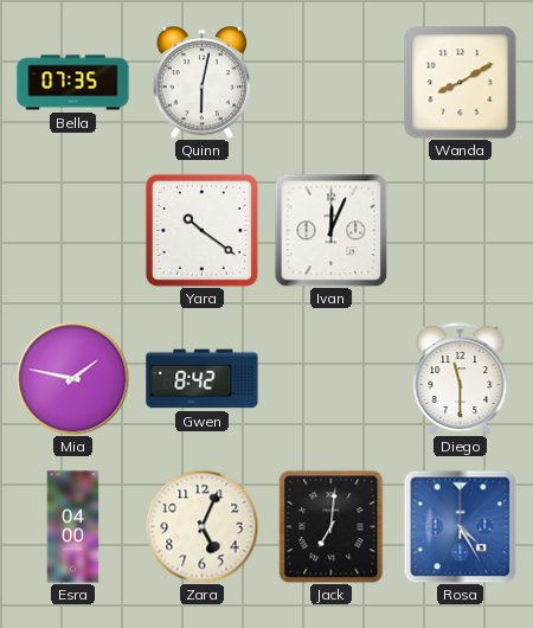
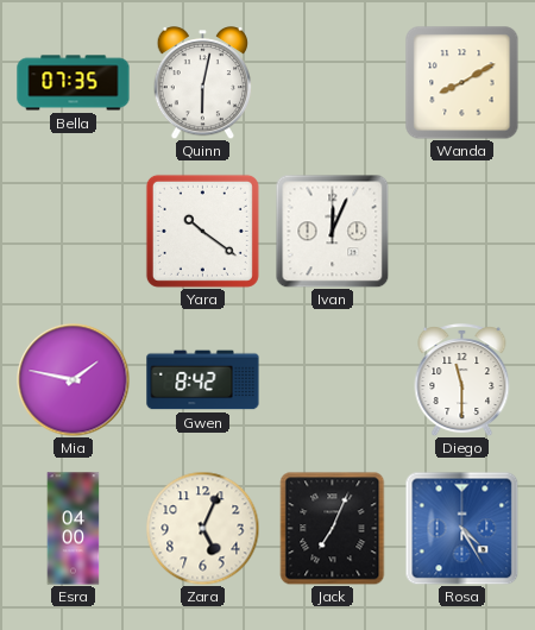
Jack: 7:01 -> 7:04
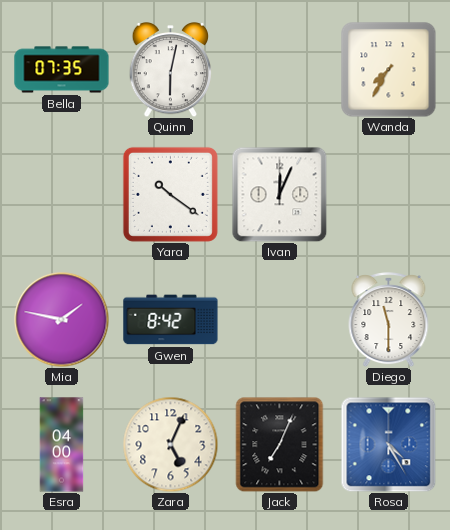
Wanda: 8:10 -> 7:35
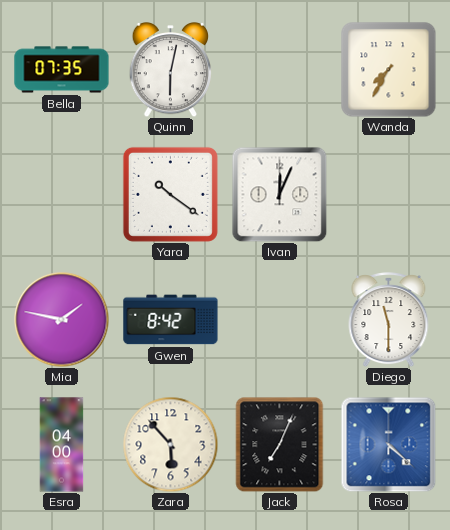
Zara: 5:04 -> 5:53
Rosa: 4:25 -> 4:22
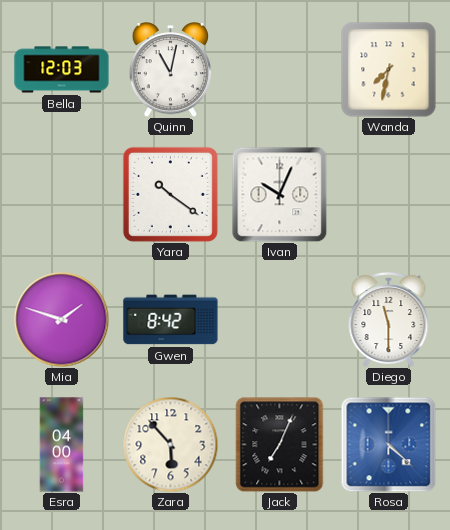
Bella: 07:35 -> 12:03
Quinn: 6:02 -> 11:02
Wanda: 7:35 -> 7:32
Ivan: 12:04 -> 10:04
Mia: 1:47 -> 1:48
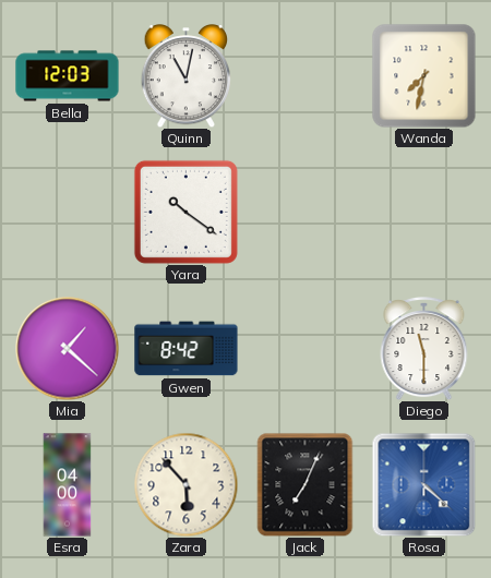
Ivan: 10:04 -> none
Mia: 1:48 -> 1:22
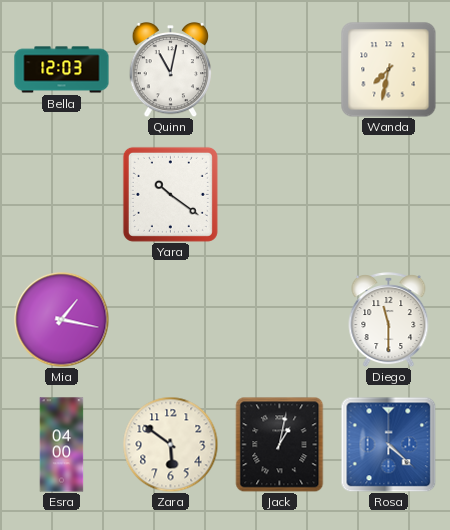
Mia: 1:22 -> 1:17
Gwen: 8:42 -> none
Zara: 5:53 -> 5:51
Jack: 7:04 -> 1:02
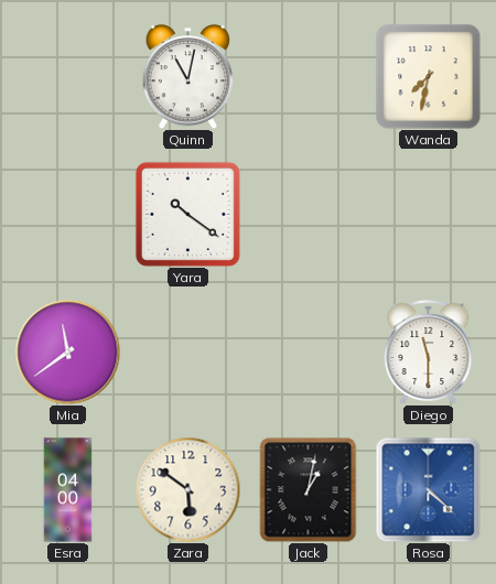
Bella: 12:03 -> none
Mia: 1:17 -> 11:39
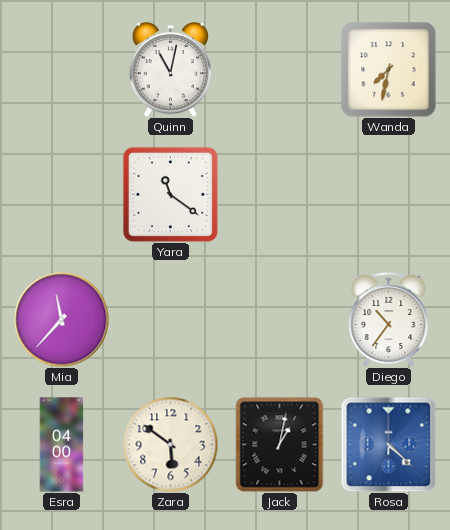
Yara: 10:21 -> 11:21
Mia: 11:39 -> 11:37
Diego: 11:30 -> 10:36
